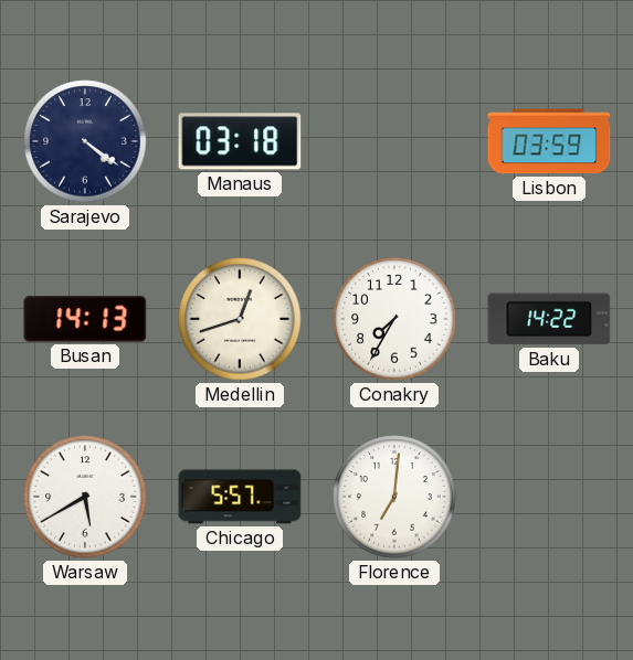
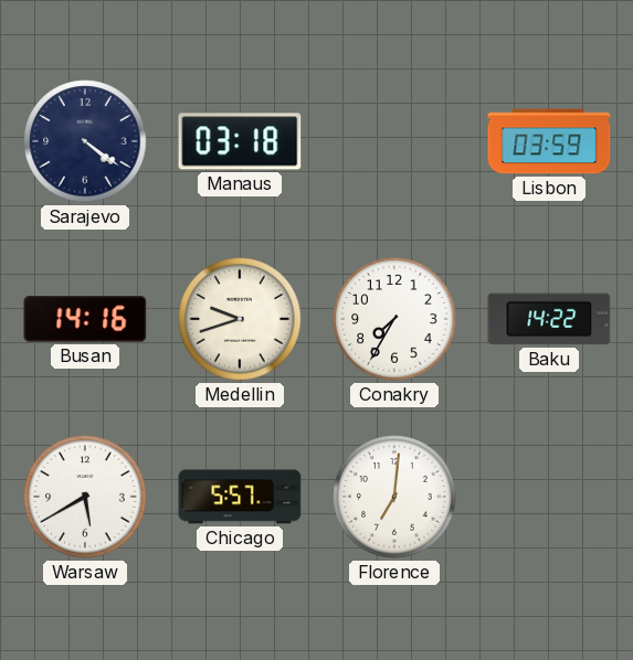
Busan: 14:13 -> 14:16
Medellin: 12:42 -> 9:42
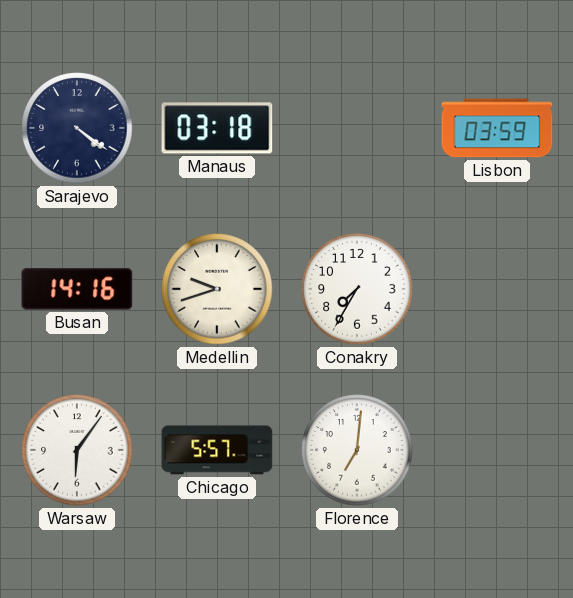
Baku: 14:22 -> none
Warsaw: 5:40 -> 6:06
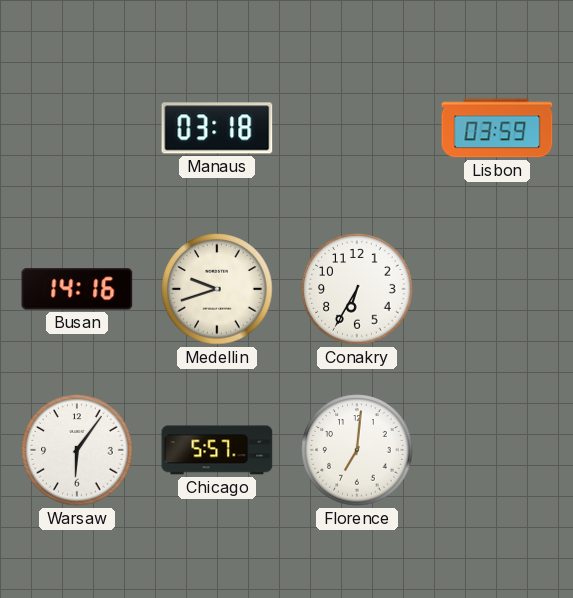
Sarajevo: 4:21 -> none
Conakry: 7:35 -> 6:35
